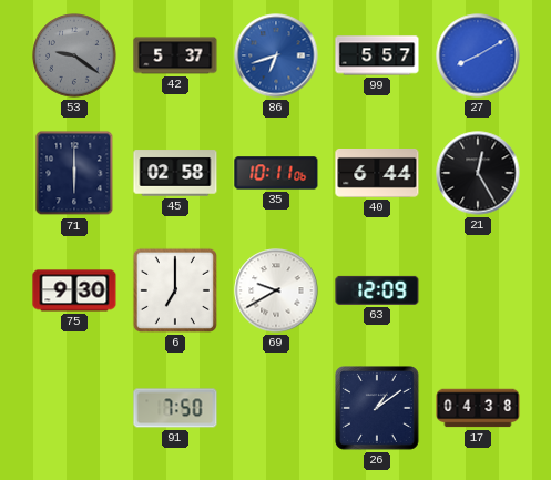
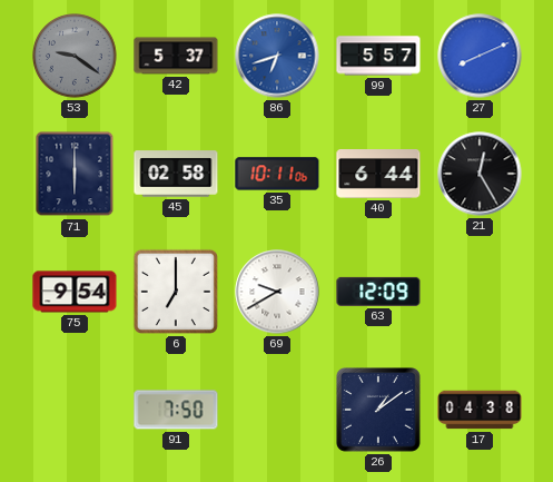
27: 8:10 -> 8:11
75: 9:30 -> 9:54
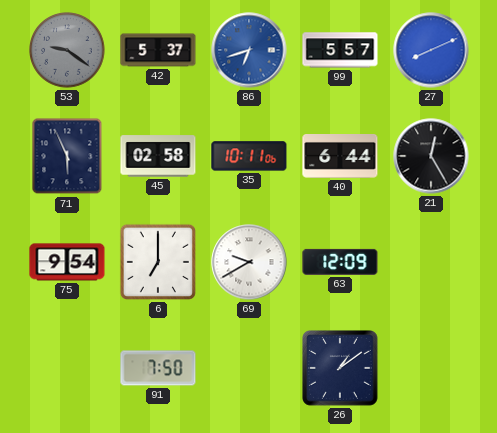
71: 6:00 -> 5:56
17: 04:38 -> none
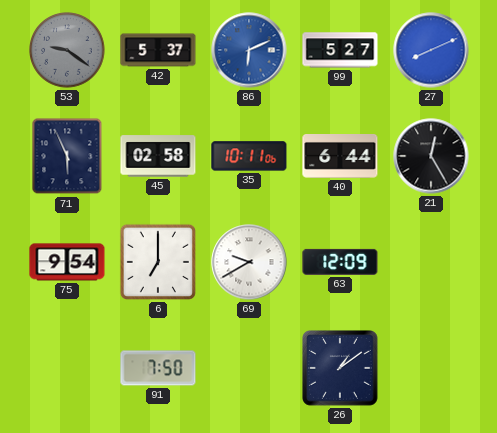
86: 6:42 -> 6:11
99: 5:57 -> 5:27
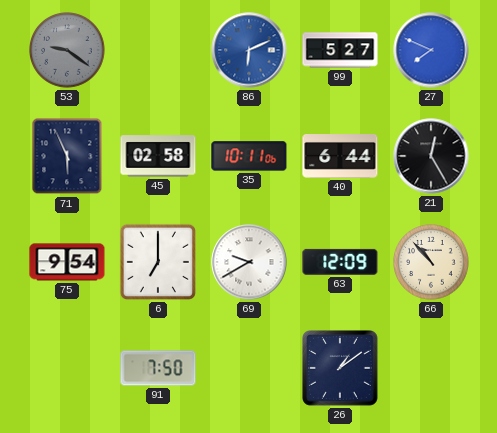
42: 5:37 -> none
27: 8:11 -> 7:49
66: none -> 10:53
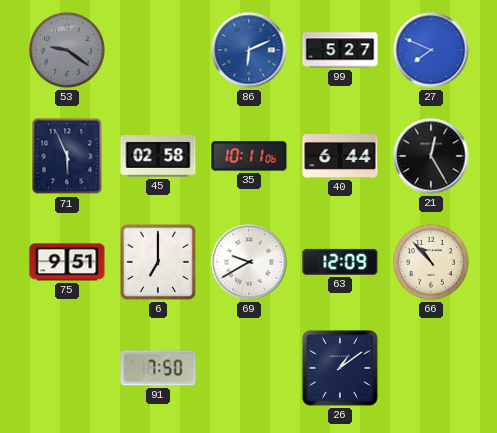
75: 9:54 -> 9:51
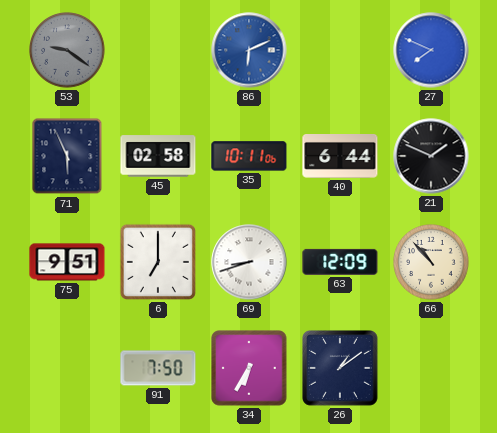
99: 5:27 -> none
21: 12:25 -> 1:49
69: 9:40 -> 8:42
34: none -> 6:35
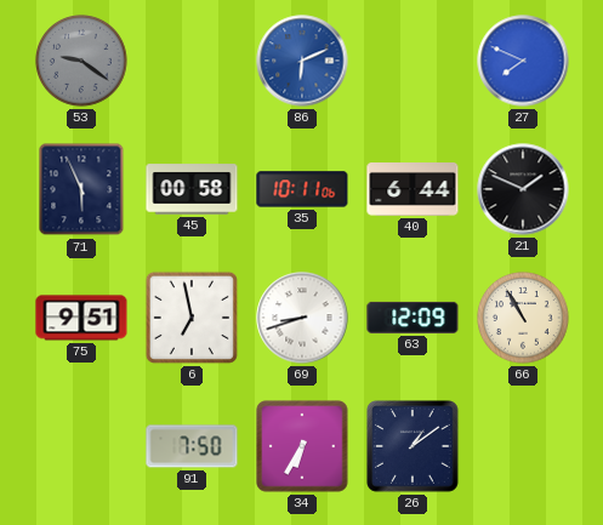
45: 02:58 -> 00:58
6: 7:00 -> 6:58
66: 10:53 -> 10:55
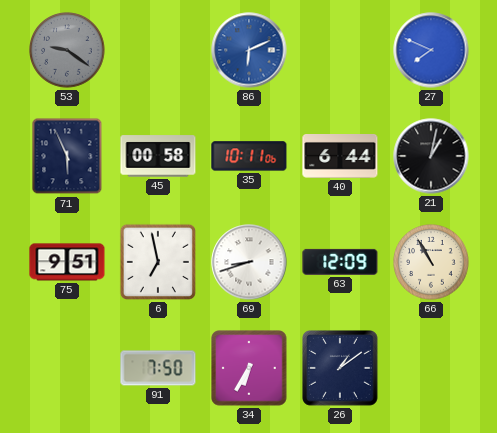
21: 1:49 -> 1:02
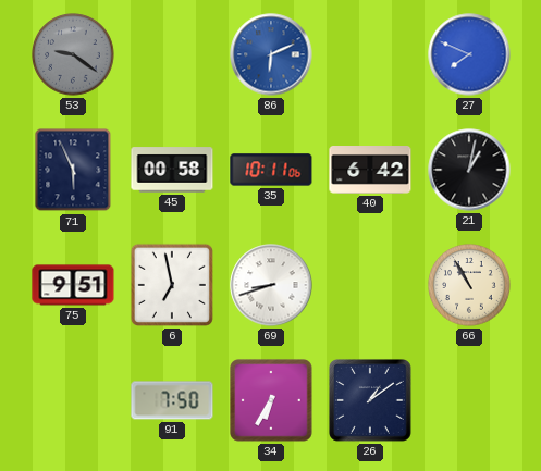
40: 6:44 -> 6:42
63: 12:09 -> none
